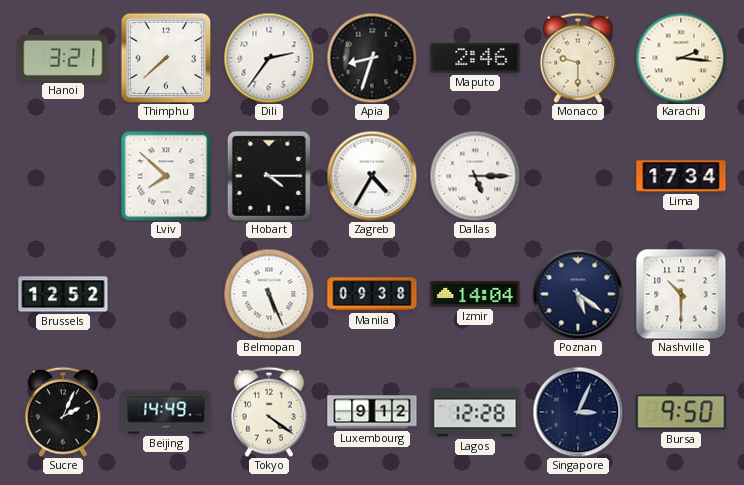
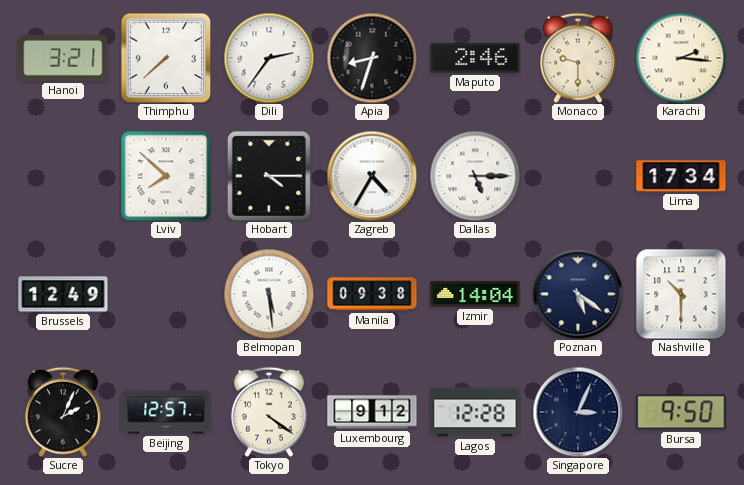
Brussels: 12:52 -> 12:49
Belmopan: 5:26 -> 5:29
Beijing: 14:49 -> 12:57
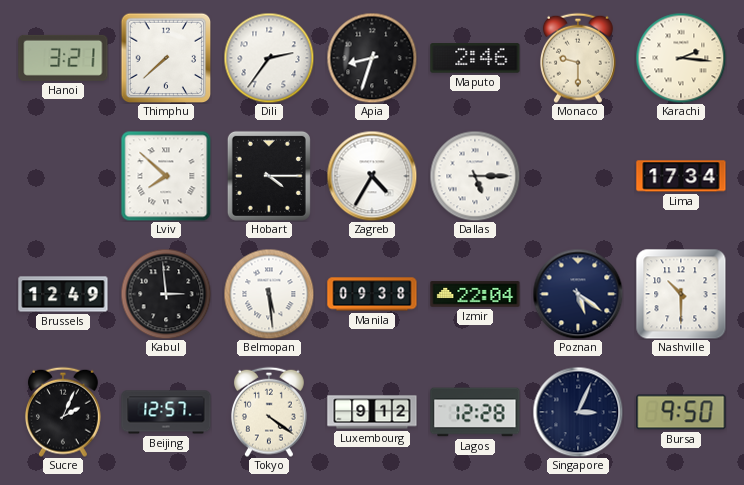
Kabul: none -> 2:59
Izmir: 14:04 -> 22:04
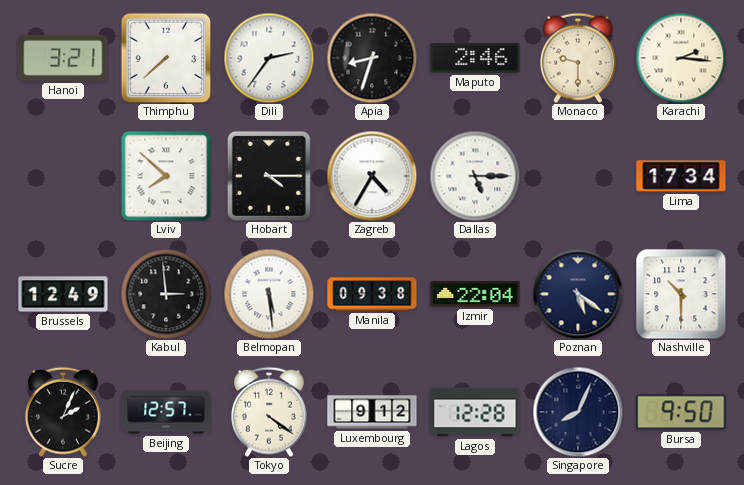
Singapore: 3:04 -> 8:04
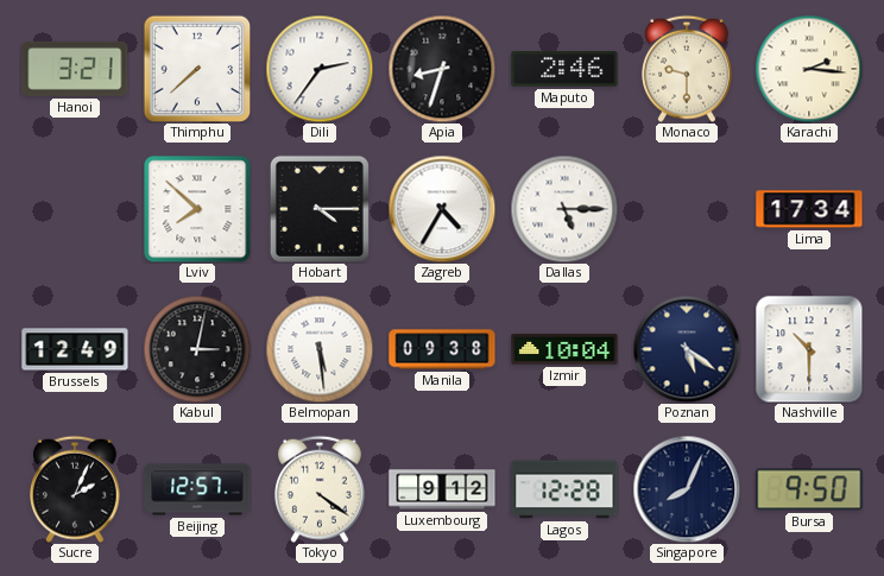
Kabul: 2:59 -> 3:02
Izmir: 22:04 -> 10:04
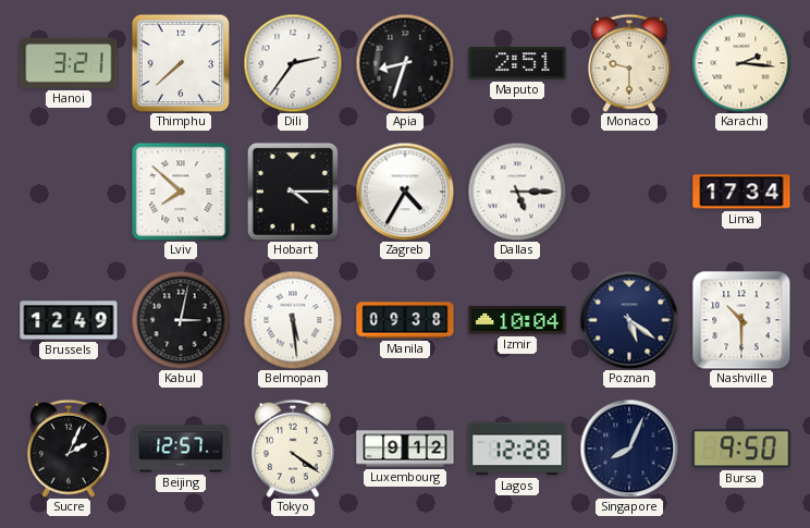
Maputo: 2:46 -> 2:51
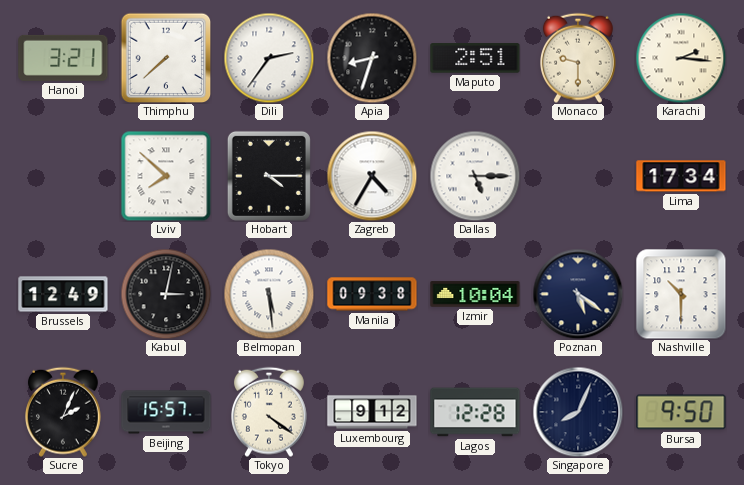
Beijing: 12:57 -> 15:57
